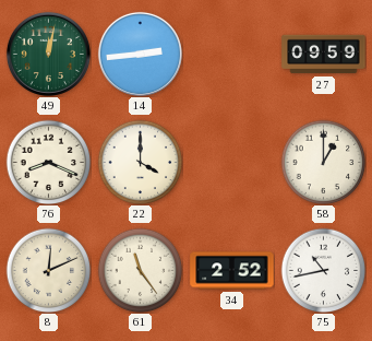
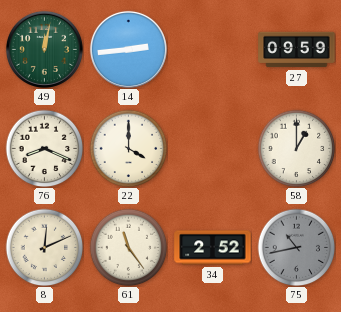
75 dial: white -> grey
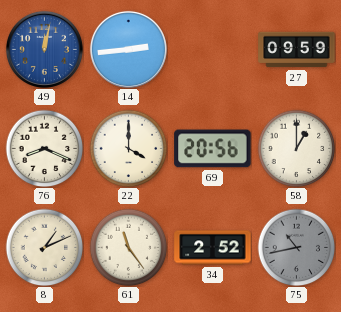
49 dial: green -> blue
69: none -> 20:56
8: 12:11 -> 1:11
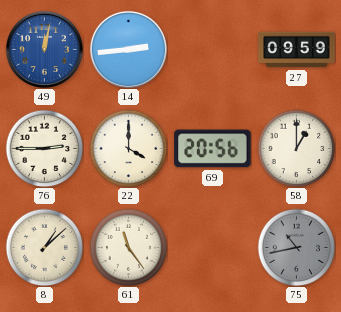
76: 8:19 -> 2:45
8: 1:11 -> 1:08
34: 2:52 -> none
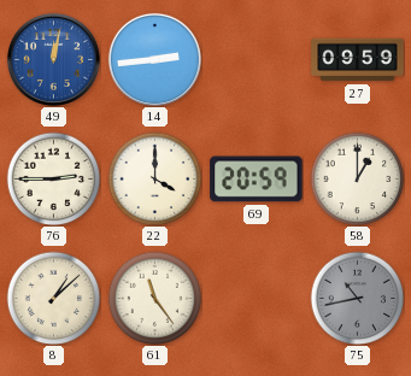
69: 20:56 -> 20:59
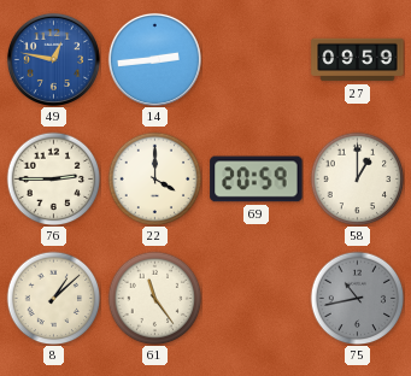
49: 12:02 -> 12:47
